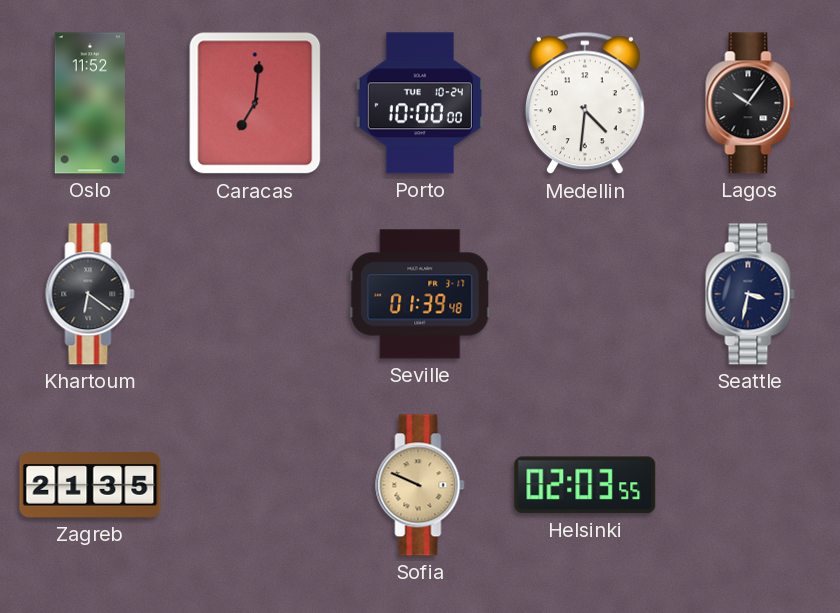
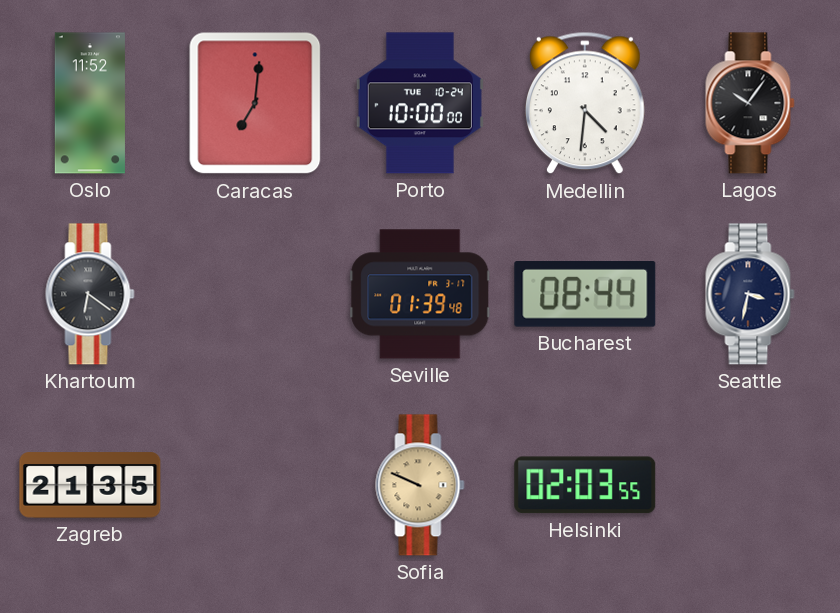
Bucharest: none -> 08:44
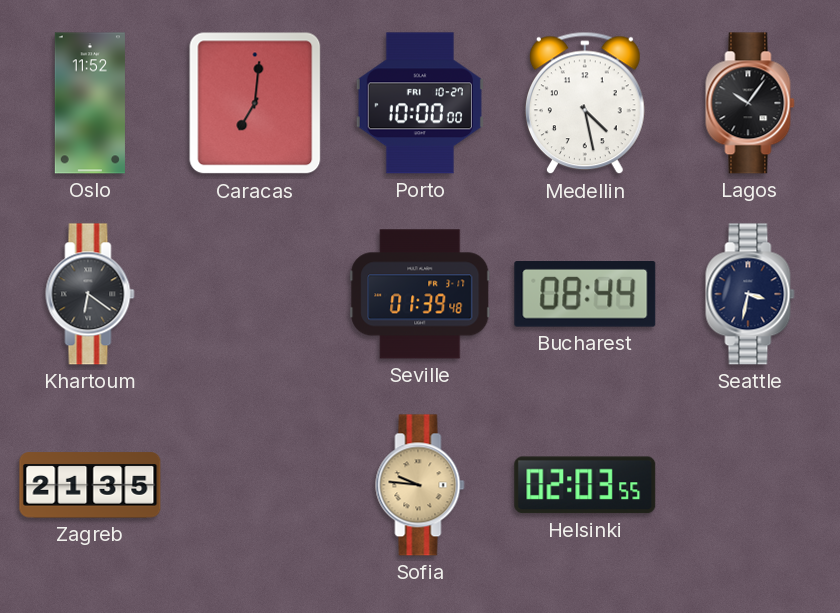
Porto date: TUE 10-24 -> FRI 10-27
Medellin: 4:31 -> 4:28
Sofia: 9:49 -> 9:46
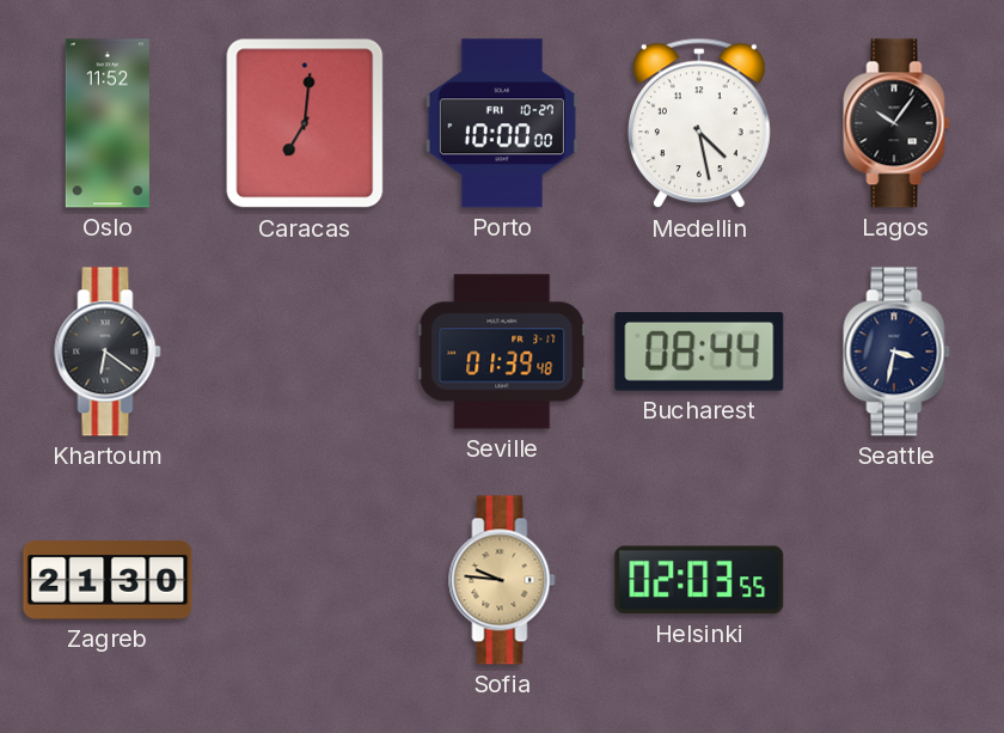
Zagreb: 21:35 -> 21:30
